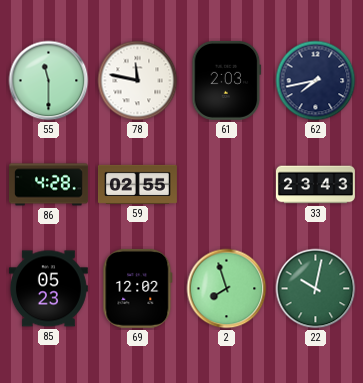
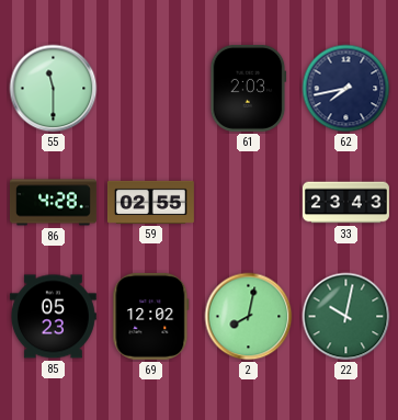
78: 11:47 -> none
2: 7:57 -> 8:02
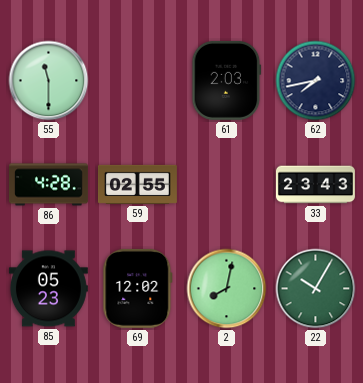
22: 10:02 -> 10:05
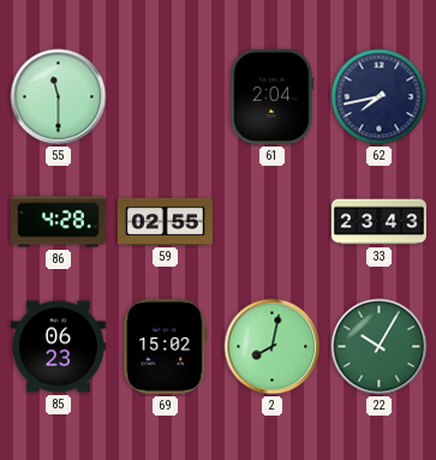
61: 2:03 -> 2:04
85: 05:23 -> 06:23
69: 12:02 -> 15:02
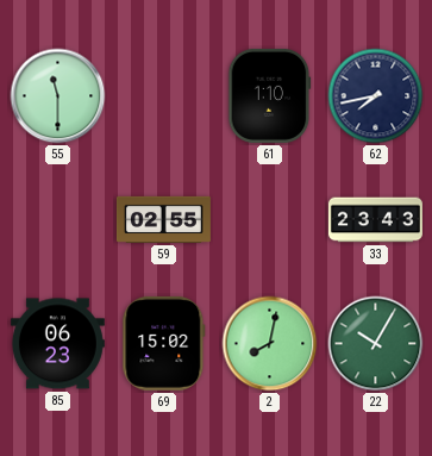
61: 2:04 -> 1:10
86: 4:28 -> none
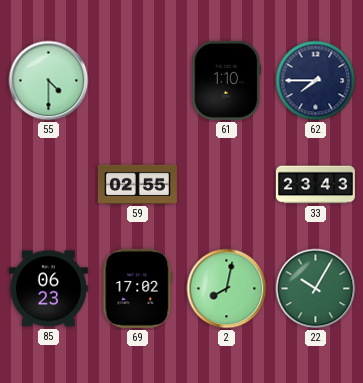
55: 11:30 -> 4:30
62: 7:43 -> 7:45
69: 15:02 -> 17:02
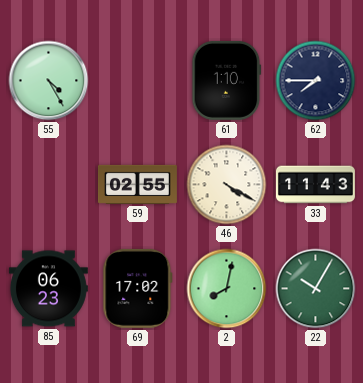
55: 4:30 -> 4:25
46: none -> 4:20
33: 23:43 -> 11:43
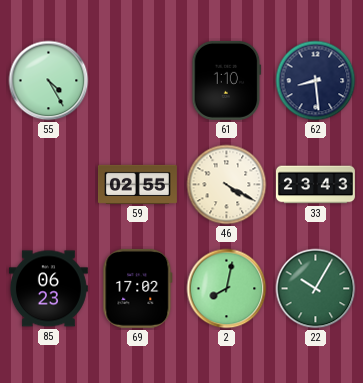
62: 7:45 -> 8:29
33: 11:43 -> 23:43
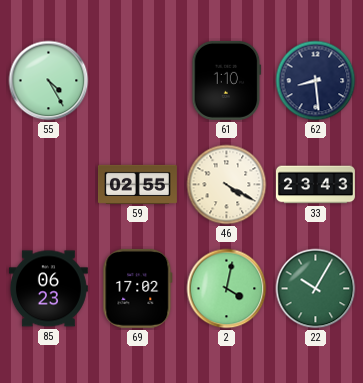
2: 8:02 -> 4:02
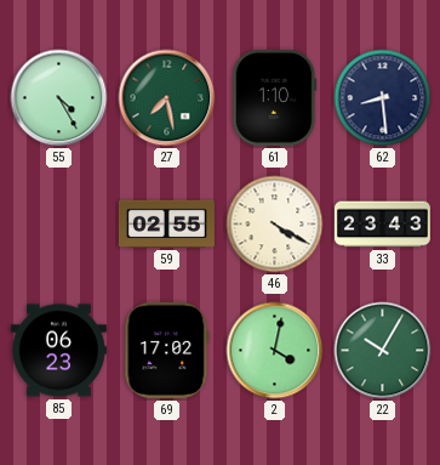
27: none -> 7:28
